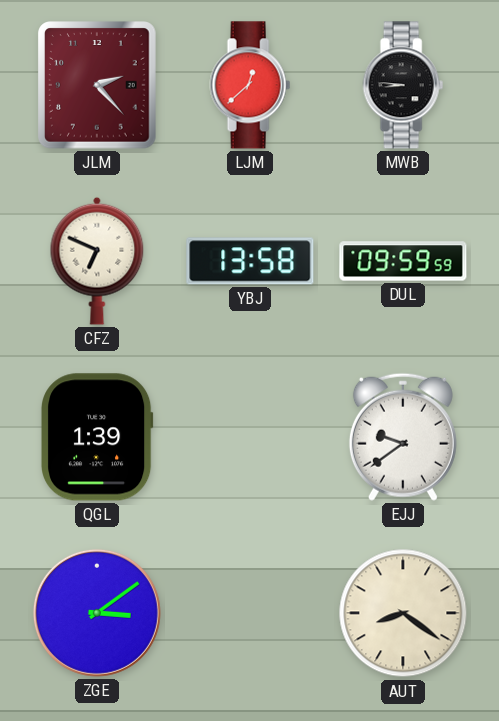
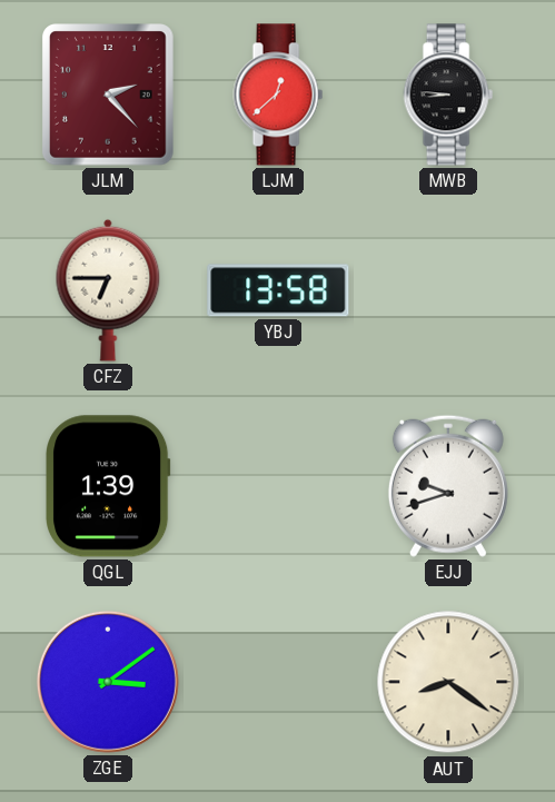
CFZ: 6:49 -> 6:45
DUL: 09:59 -> none
EJJ: 9:39 -> 9:42
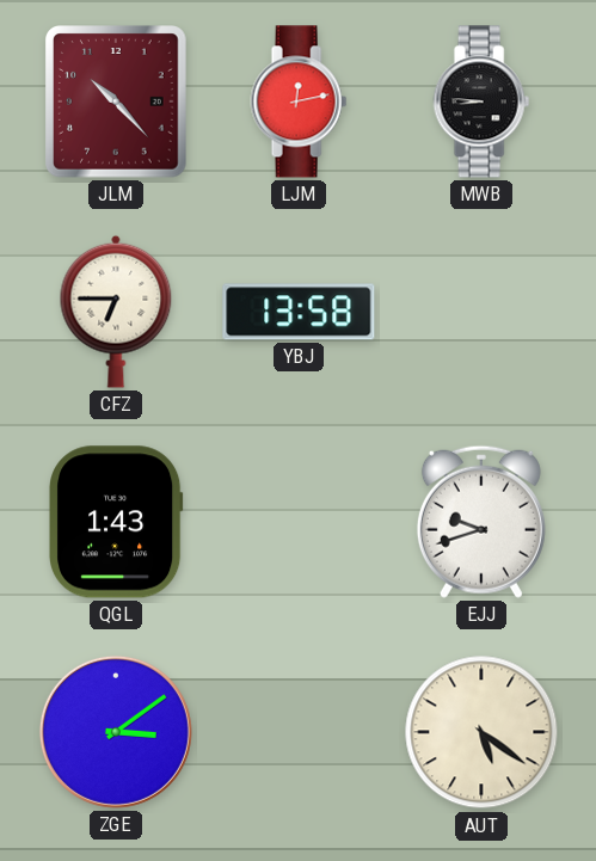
JLM: 2:23 -> 10:23
LJM: 12:38 -> 12:13
QGL: 1:39 -> 1:43
AUT: 8:21 -> 5:21
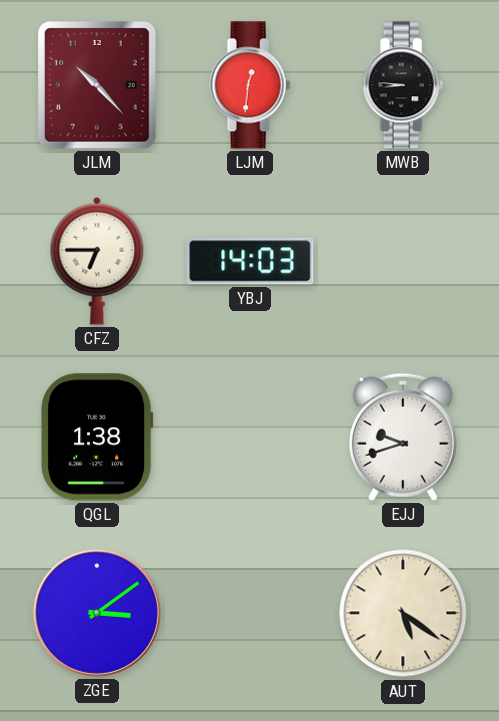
LJM: 12:13 -> 12:31
YBJ: 13:58 -> 14:03
QGL: 1:43 -> 1:38
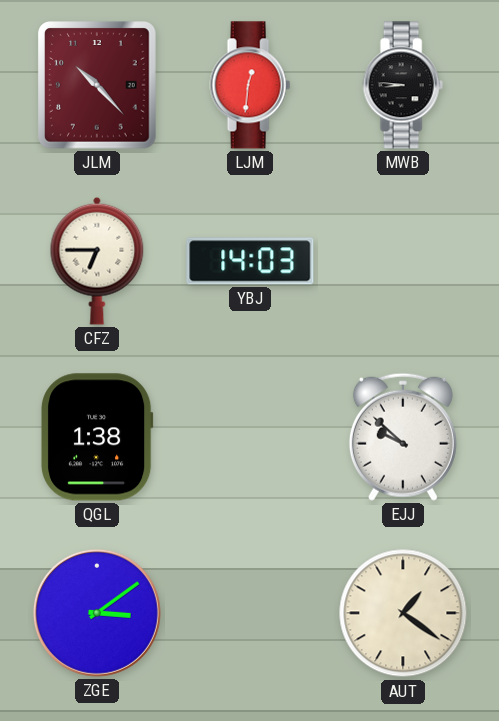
EJJ: 9:42 -> 9:52
AUT: 5:21 -> 1:21
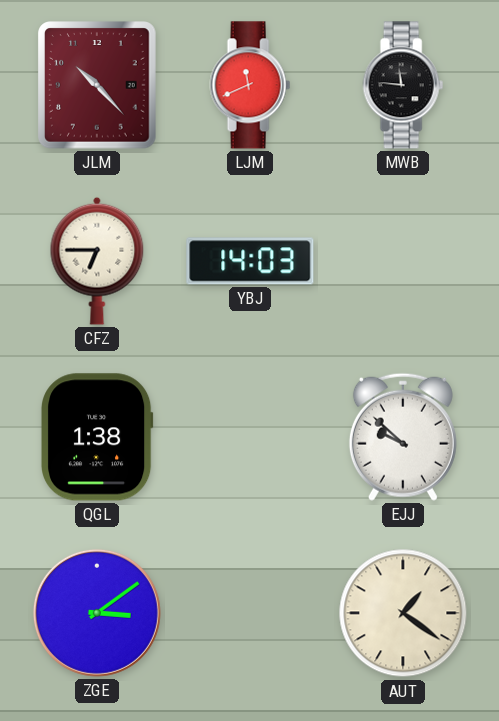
LJM: 12:31 -> 11:41
MWB: 8:46 -> 11:46
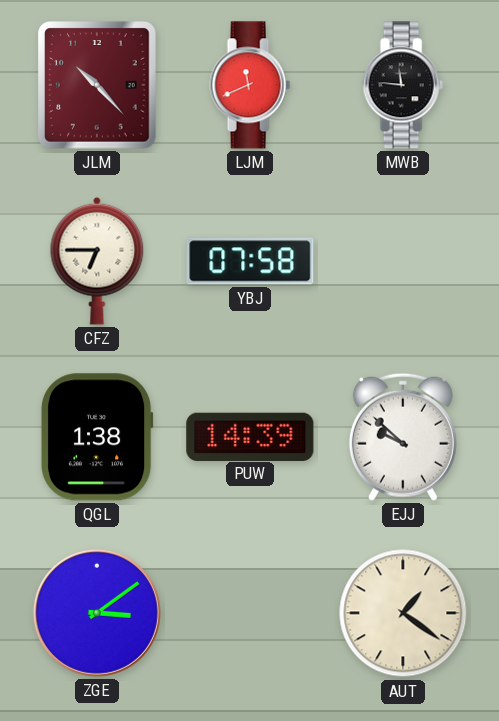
YBJ: 14:03 -> 07:58
PUW: none -> 14:39
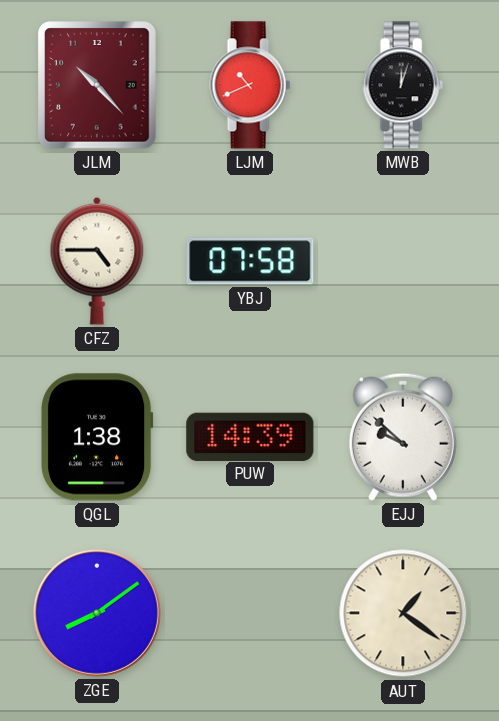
LJM: 11:41 -> 10:41
MWB: 11:46 -> 12:03
CFZ: 6:45 -> 4:45
ZGE: 3:09 -> 8:09
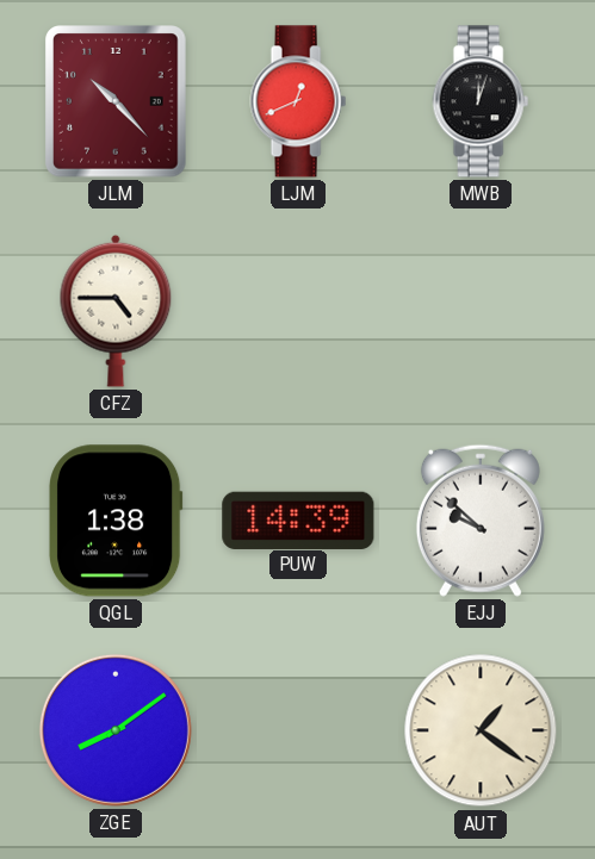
LJM: 10:41 -> 12:41
YBJ: 07:58 -> none
